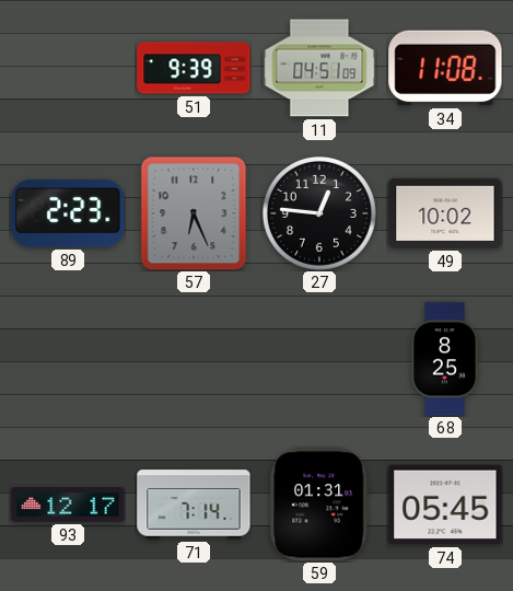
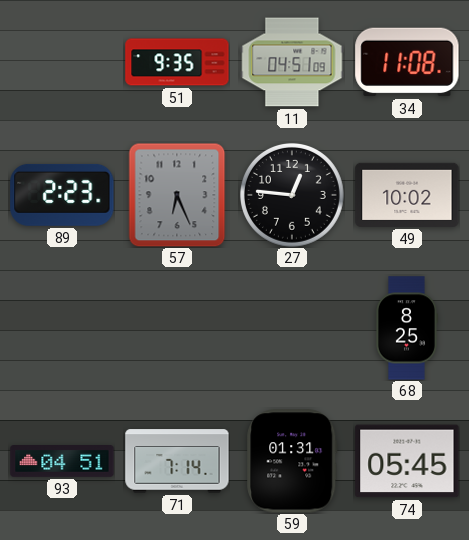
51: 9:39 -> 9:35
93: 12:17 -> 04:51
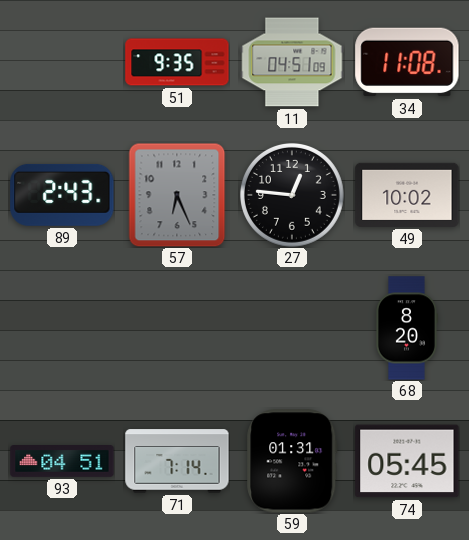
89: 2:23 -> 2:43
68: 8:25 -> 8:20
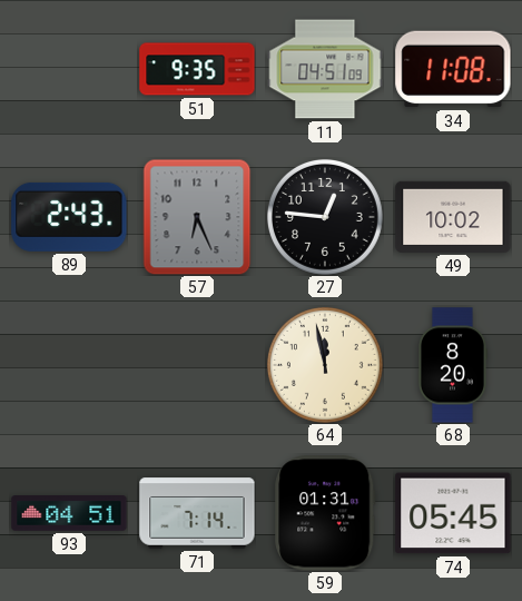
64: none -> 11:58
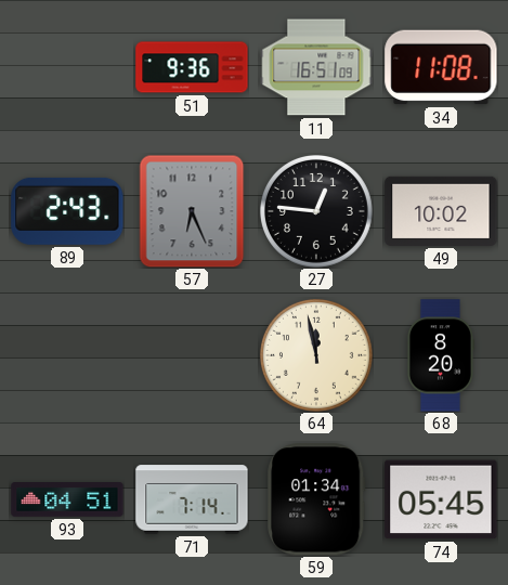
51: 9:35 -> 9:36
11: 04:51 -> 16:51
59: 01:31 -> 01:34
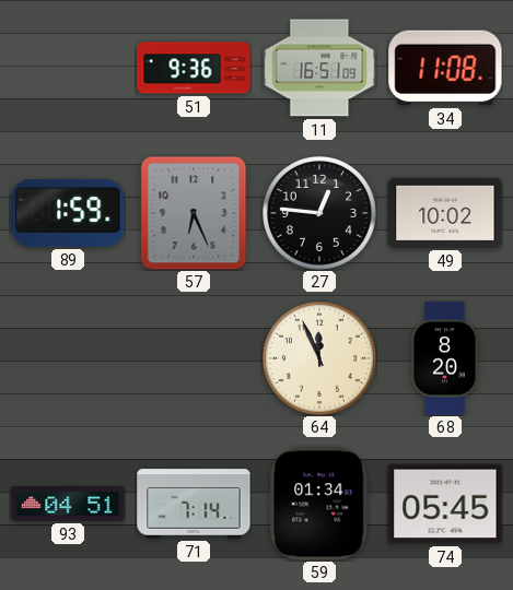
89: 2:43 -> 1:59
64: 11:58 -> 11:56
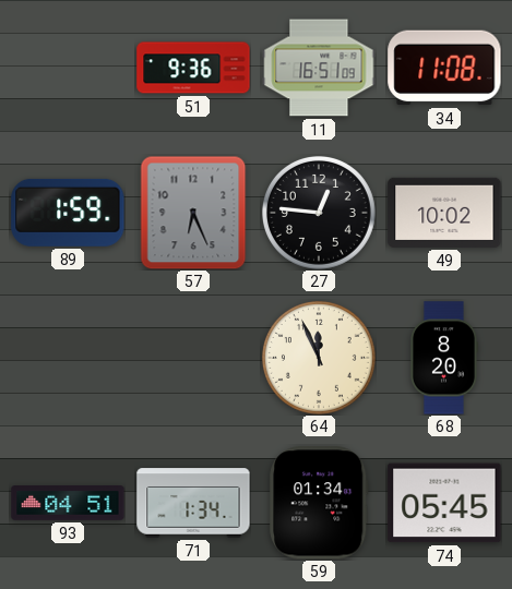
71: 7:14 -> 1:34
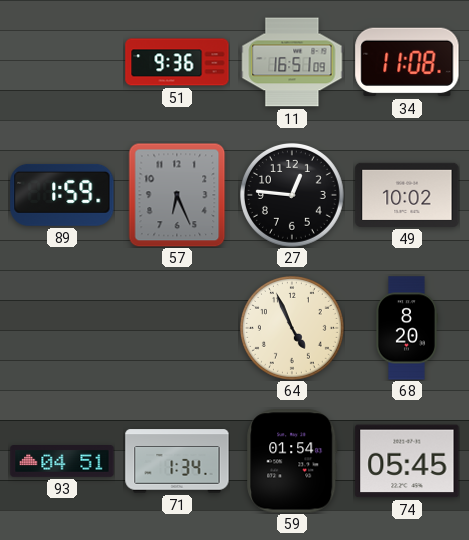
64: 11:56 -> 4:56
59: 01:34 -> 01:54
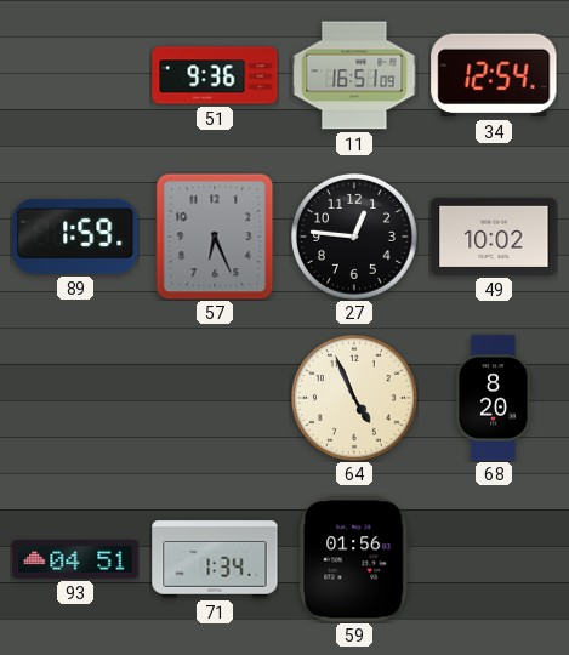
34: 11:08 -> 12:54
59: 01:54 -> 01:56
74: 05:45 -> none
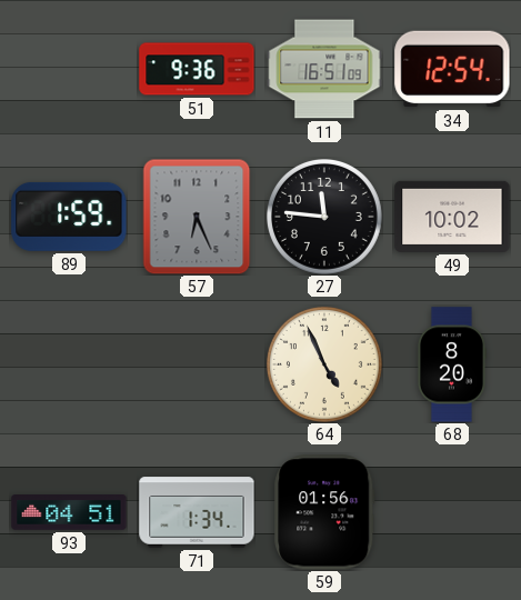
27: 12:46 -> 11:46
